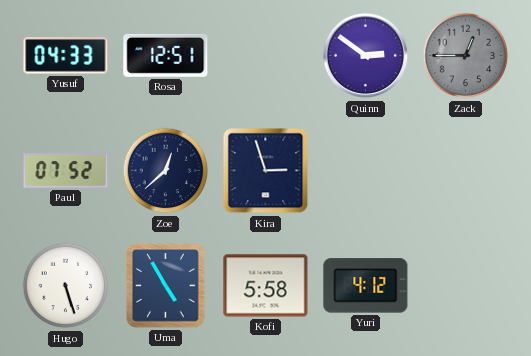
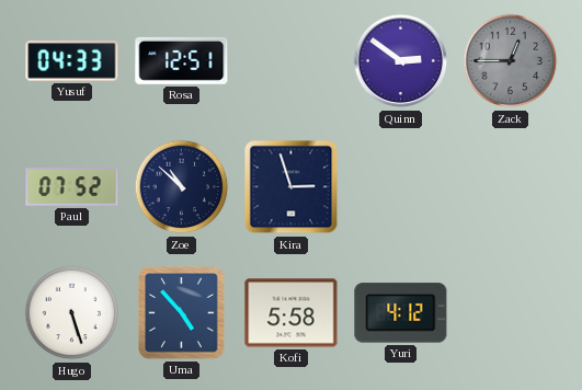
Zoe: 12:38 -> 10:52
Uma: 4:55 -> 4:53
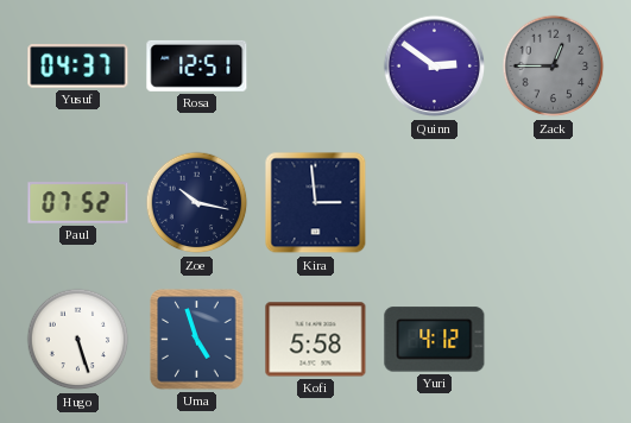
Yusuf: 04:33 -> 04:37
Zoe: 10:52 -> 10:17
Kira: 2:57 -> 2:59
Uma: 4:53 -> 4:57
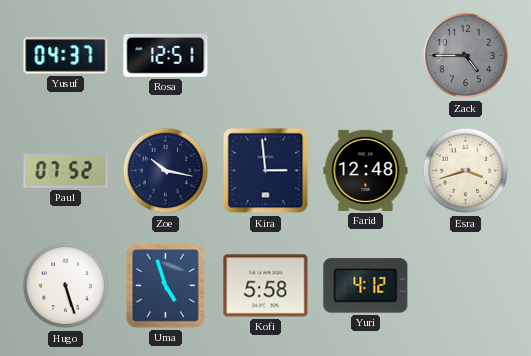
Quinn: 2:51 -> none
Zack: 12:45 -> 4:45
Farid: none -> 12:48
Esra: none -> 3:42
